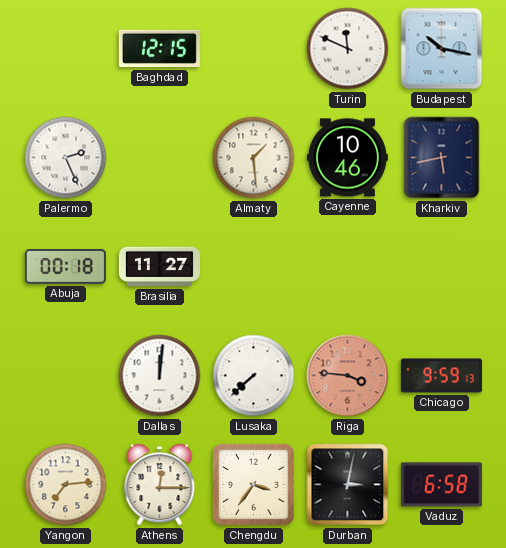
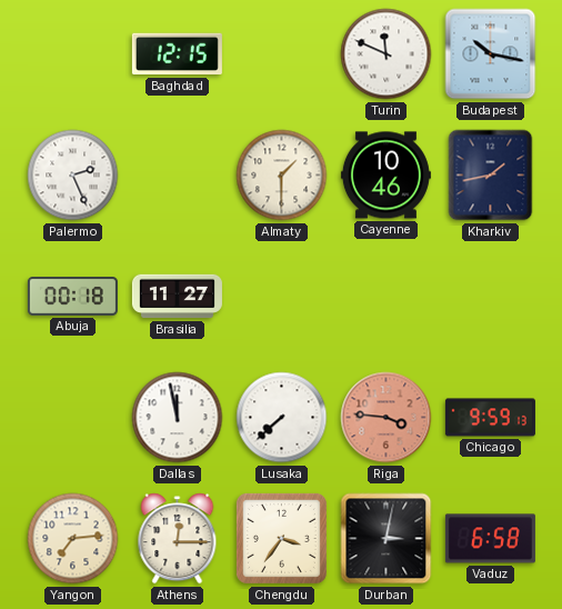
Almaty: 1:29 -> 1:30
Kharkiv: 5:43 -> 1:43
Dallas: 12:01 -> 11:58
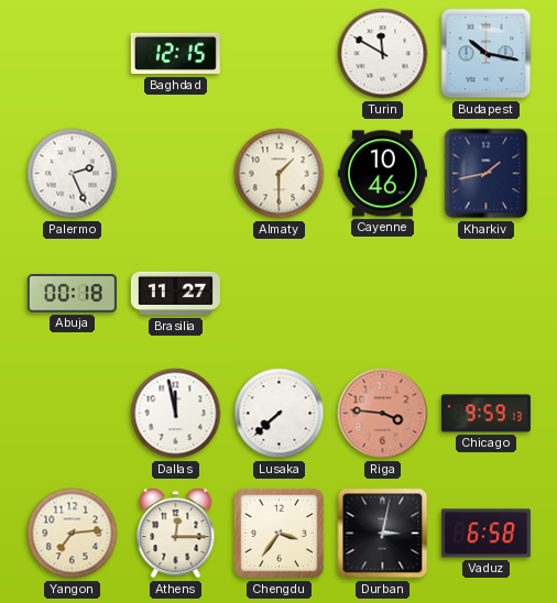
Turin: 11:49 -> 11:50
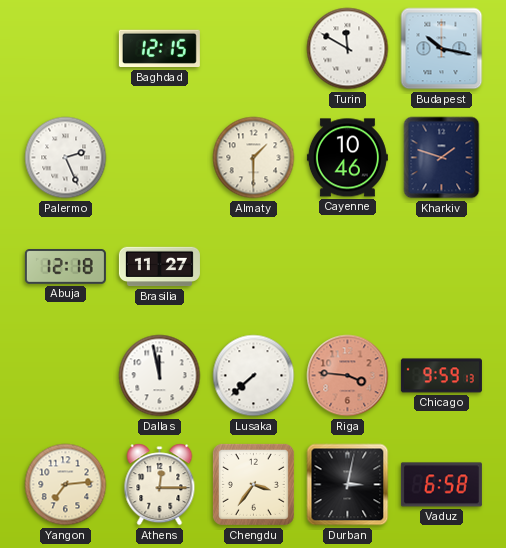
Kharkiv: 1:43 -> 1:48
Abuja: 00:18 -> 12:18
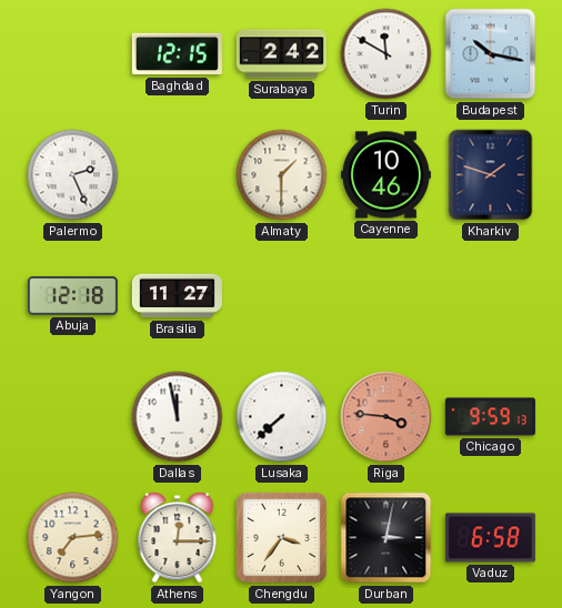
Surabaya: none -> 2:42
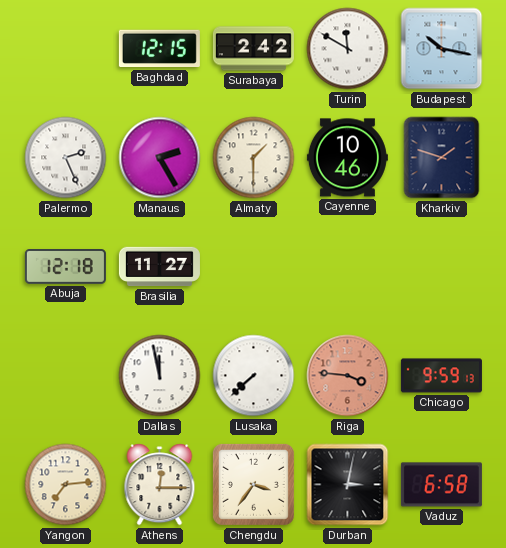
Manaus: none -> 2:25
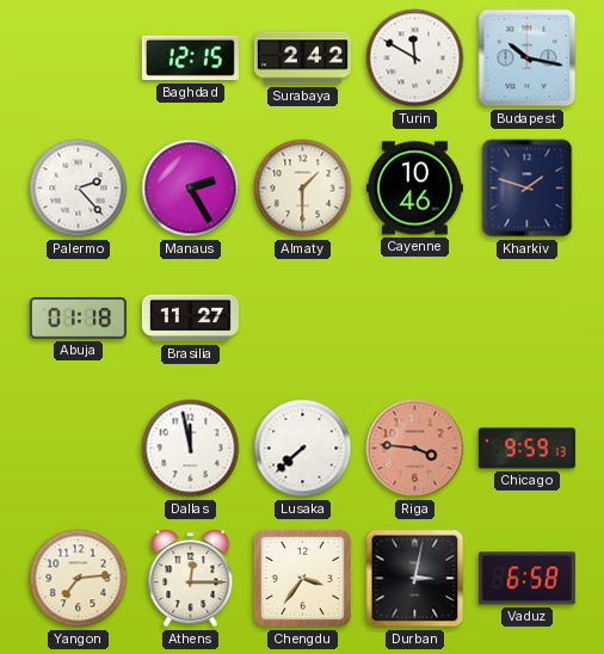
Palermo: 2:26 -> 2:23
Abuja: 12:18 -> 01:18
